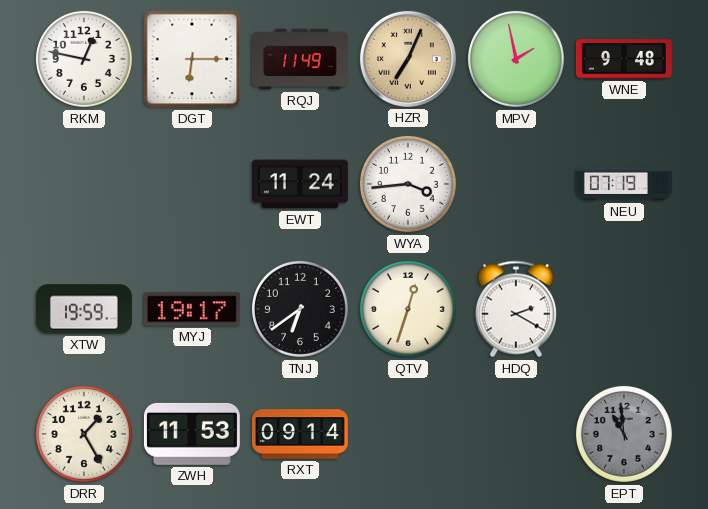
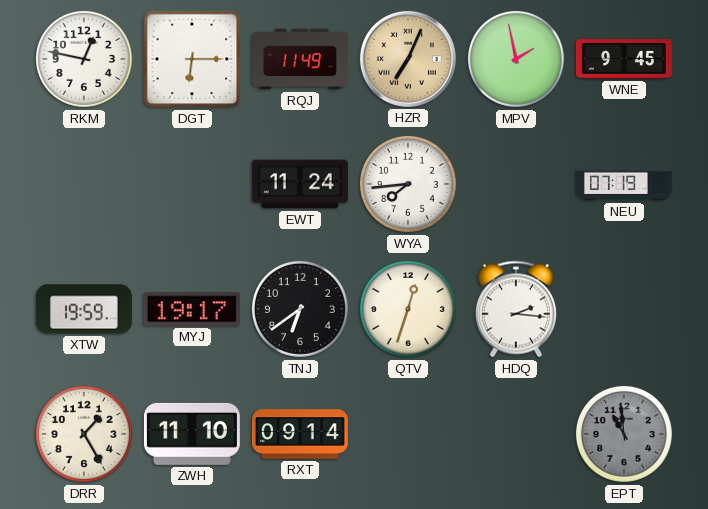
WNE: 9:48 -> 9:45
WYA: 3:44 -> 7:44
HDQ: 2:20 -> 2:16
ZWH: 11:53 -> 11:10
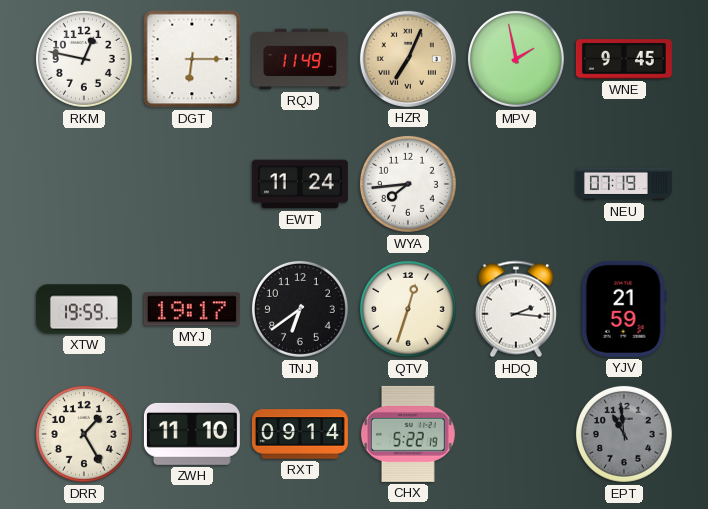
YJV: none -> 21:59
CHX: none -> 5:22
